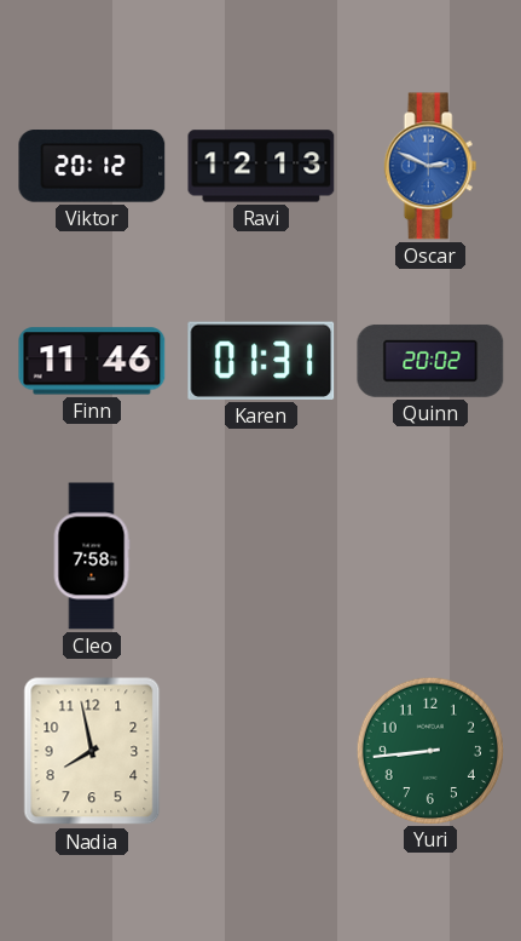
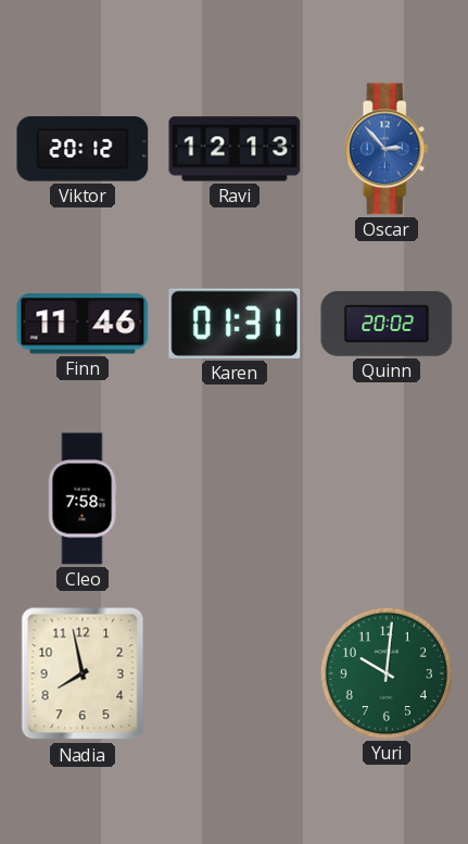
Oscar: 2:49 -> 2:53
Yuri: 8:44 -> 10:01
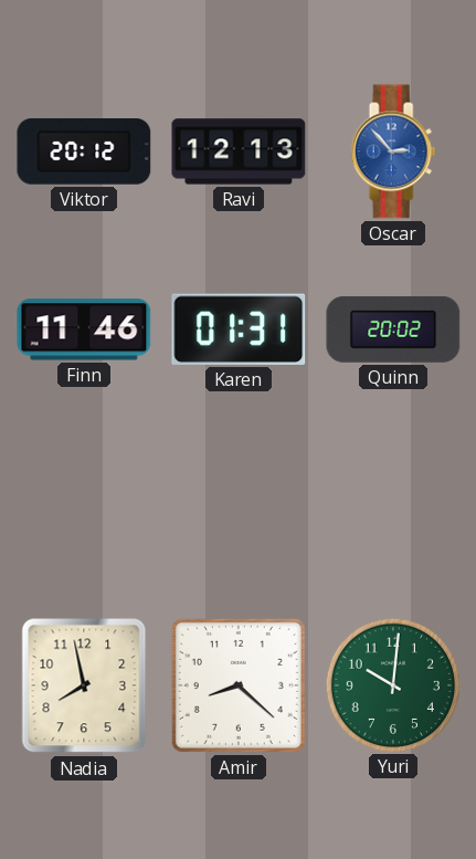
Cleo: 7:58 -> none
Amir: none -> 8:22
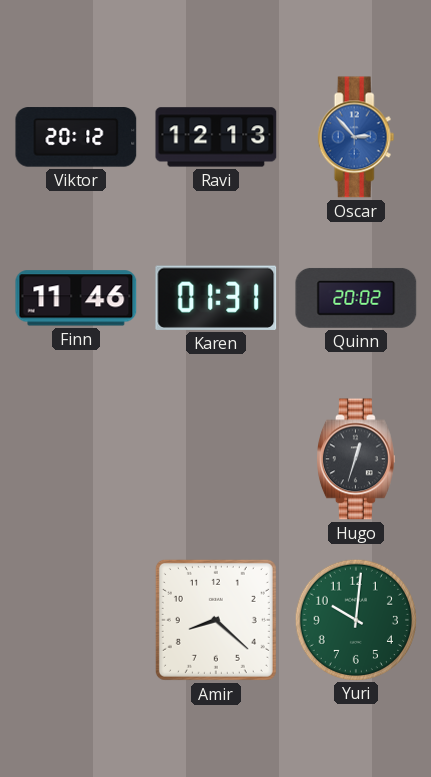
Hugo: none -> 12:33
Nadia: 7:58 -> none
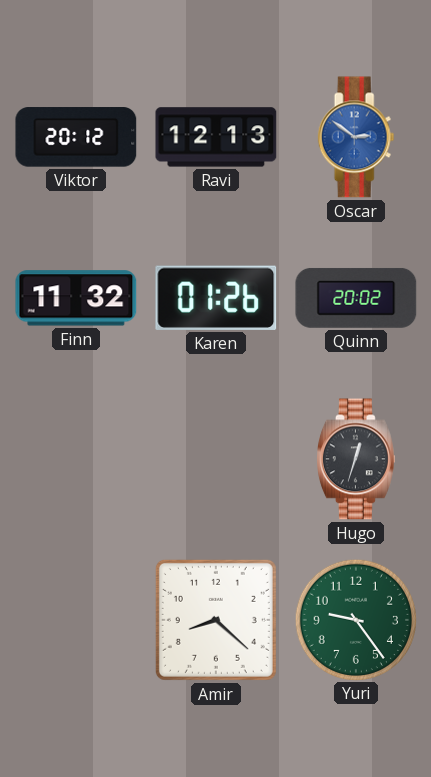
Oscar: 2:53 -> 2:51
Finn: 11:46 -> 11:32
Karen: 01:31 -> 01:26
Yuri: 10:01 -> 9:24
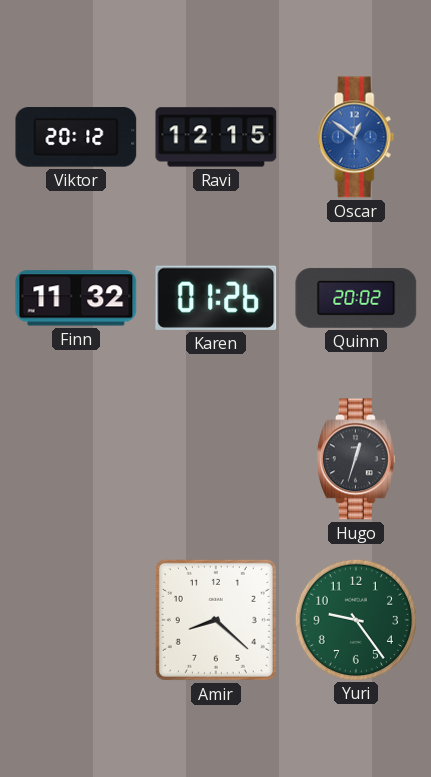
Ravi: 12:13 -> 12:15
Oscar: 2:51 -> 12:51
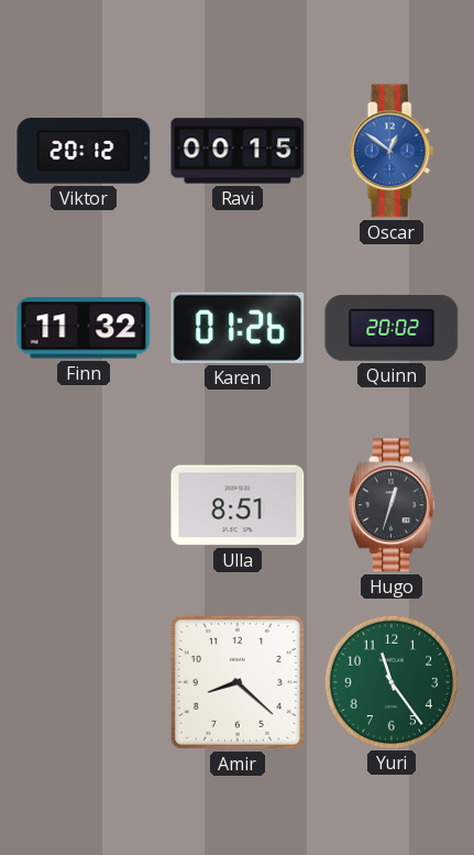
Ravi: 12:15 -> 00:15
Ulla: none -> 8:51
Yuri: 9:24 -> 11:24
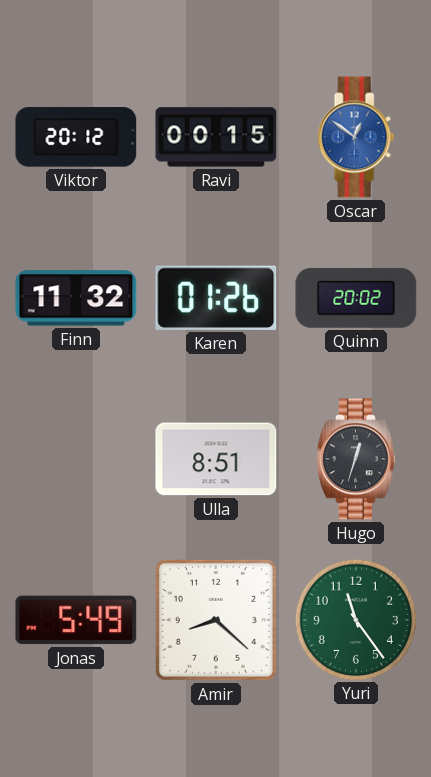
Jonas: none -> 5:49
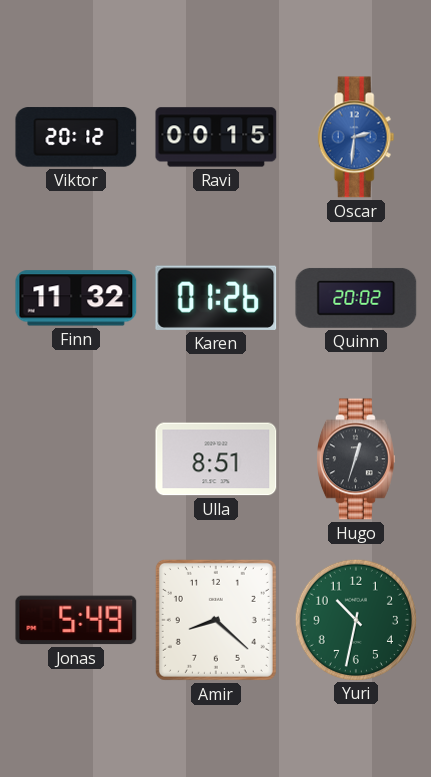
Oscar: 12:51 -> 2:31
Yuri: 11:24 -> 10:32
